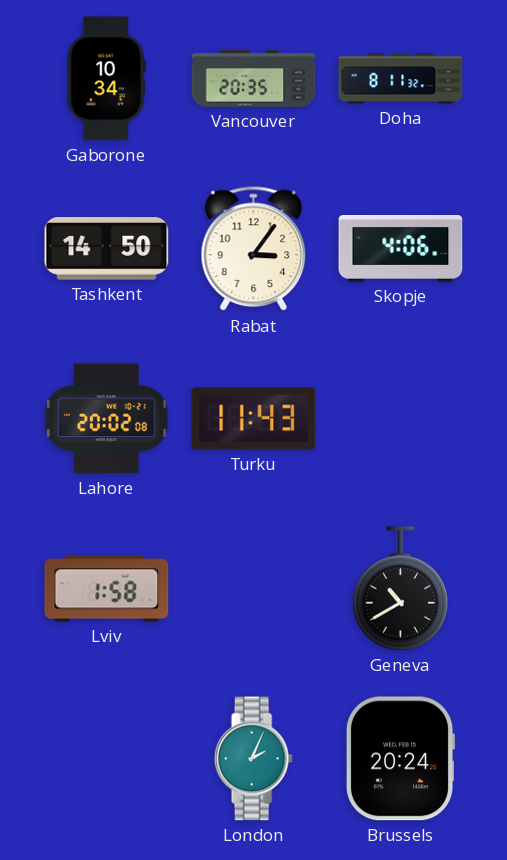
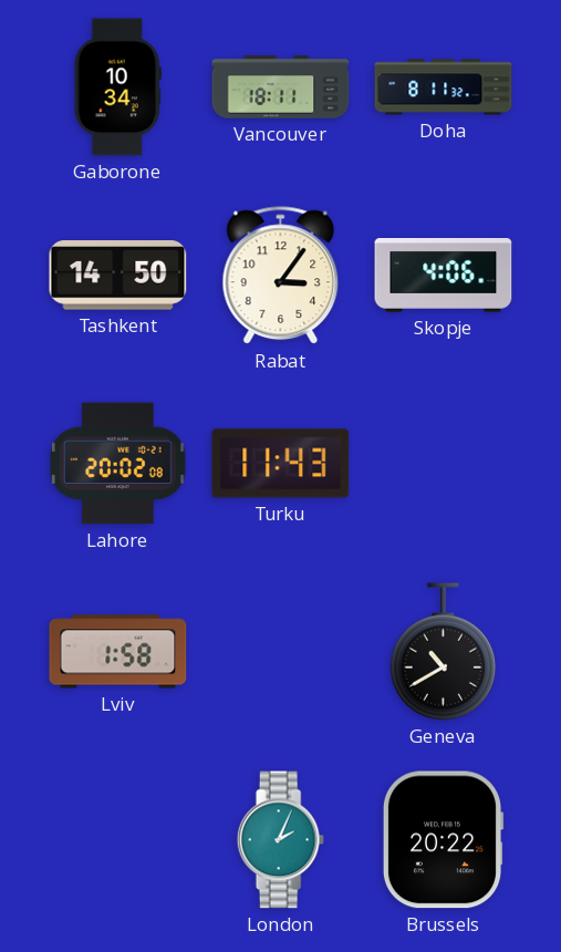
Vancouver: 20:35 -> 18:11
Brussels: 20:24 -> 20:22
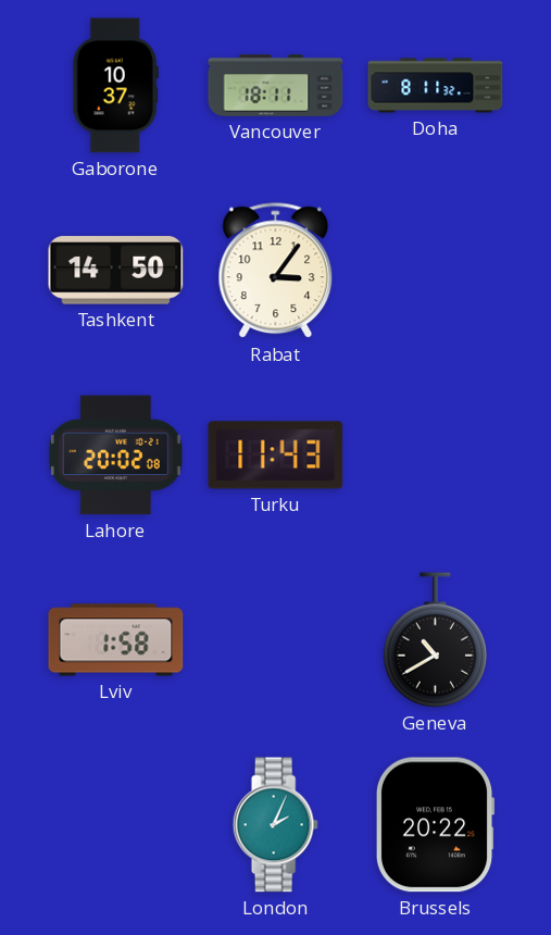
Gaborone: 10:34 -> 10:37
Skopje: 4:06 -> none
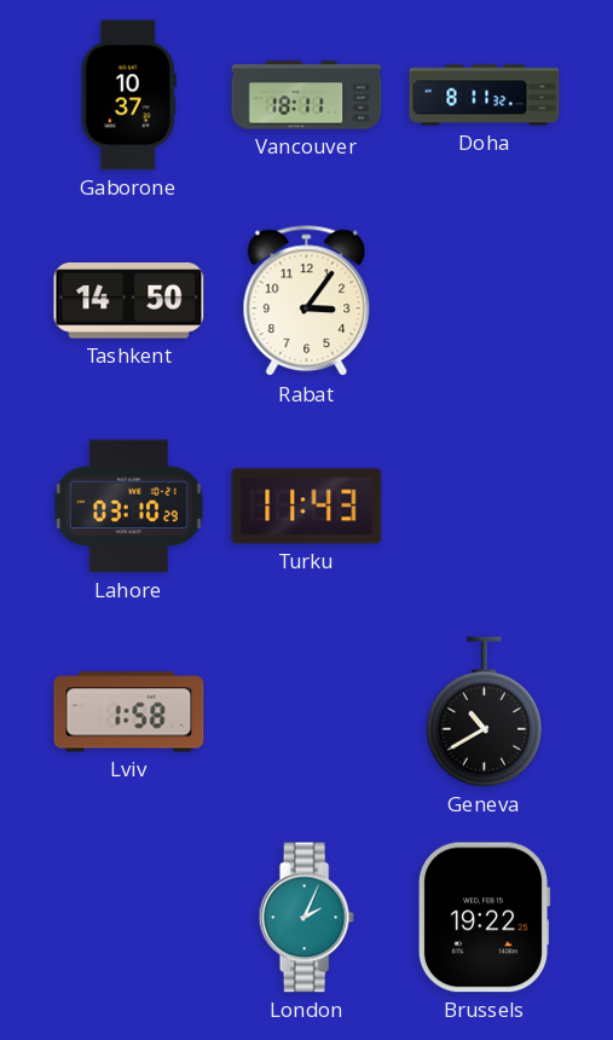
Lahore: 20:02 -> 03:10
Brussels: 20:22 -> 19:22
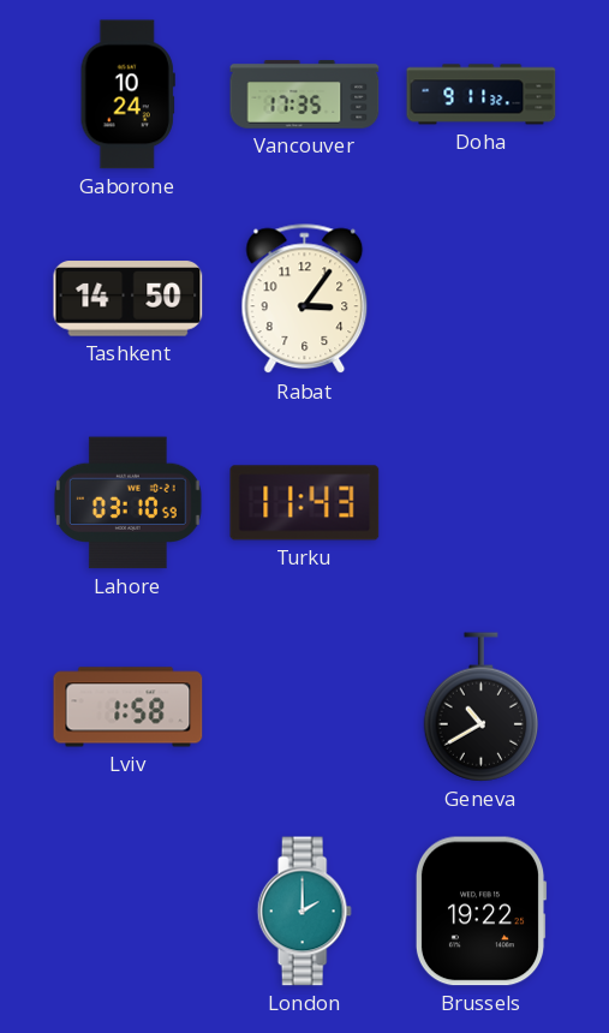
Gaborone: 10:37 -> 10:24
Vancouver: 18:11 -> 17:35
Doha: 8:11 -> 9:11
Lahore: 03:10:29 -> 03:10:59
London: 2:04 -> 2:00
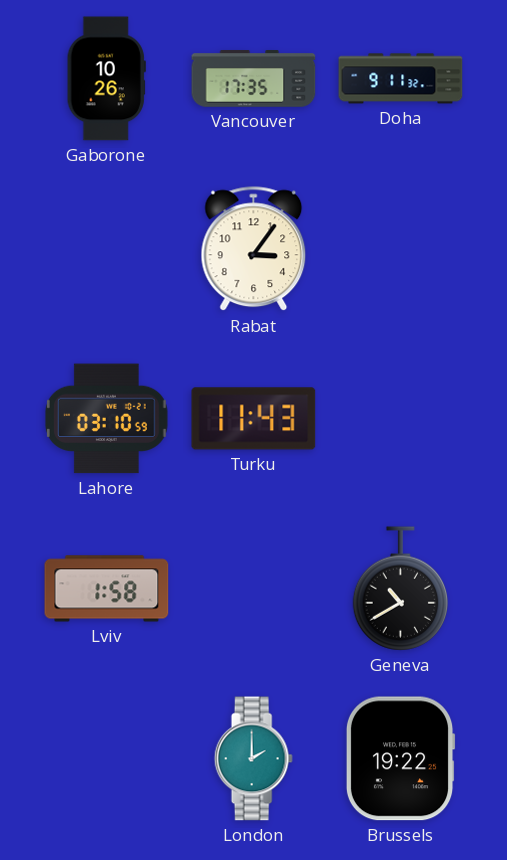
Gaborone: 10:24 -> 10:26
Tashkent: 14:50 -> none
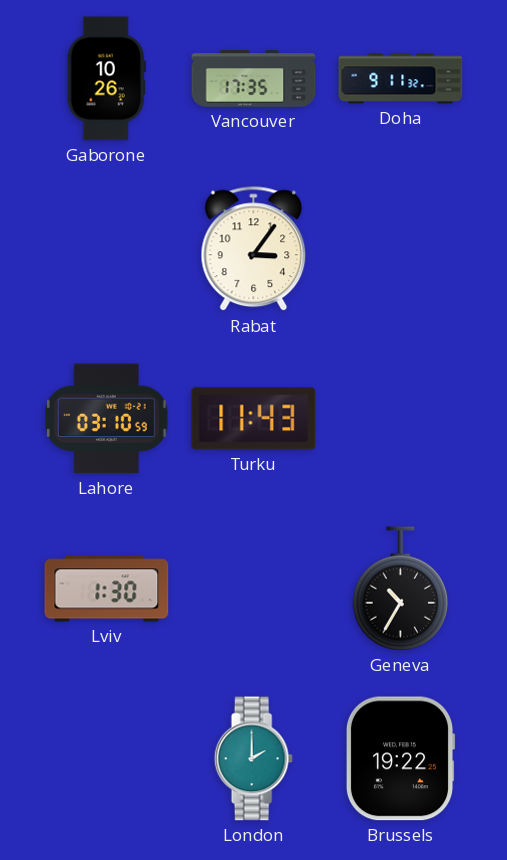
Lviv: 1:58 -> 1:30
Geneva: 10:40 -> 10:35
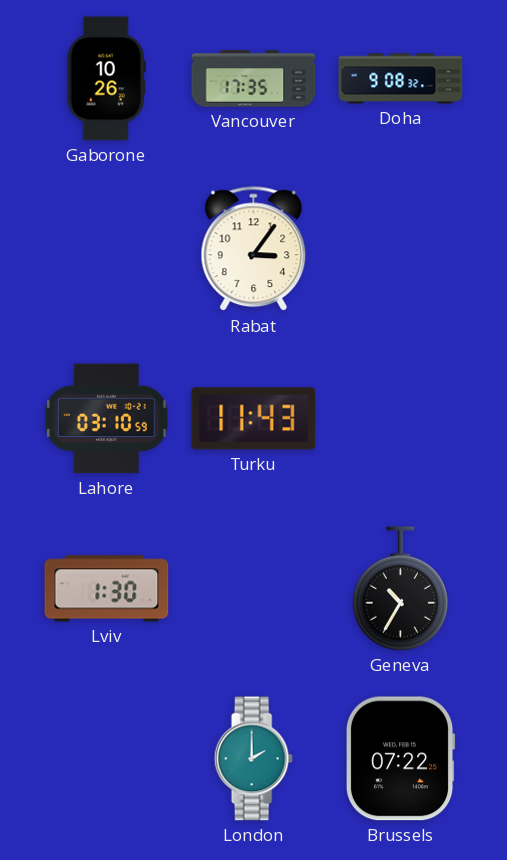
Doha: 9:11 -> 9:08
Brussels: 19:22 -> 07:22
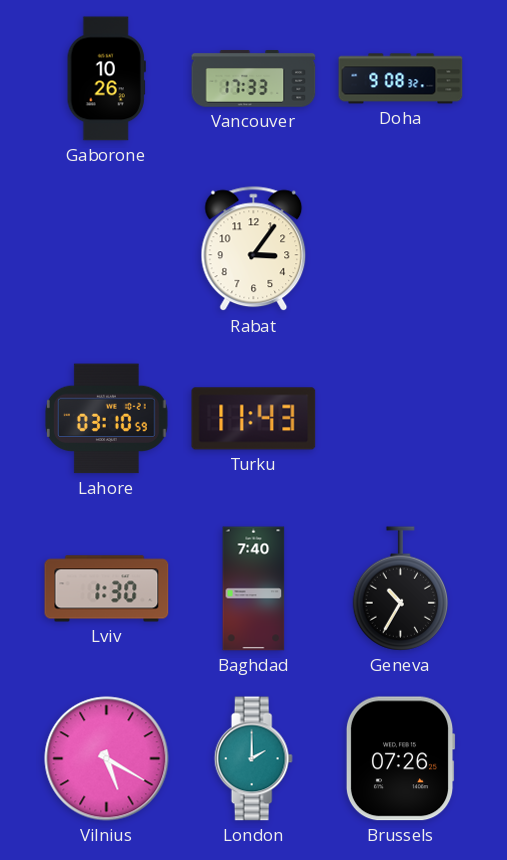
Vancouver: 17:35 -> 17:33
Baghdad: none -> 7:40
Vilnius: none -> 5:20
Brussels: 07:22 -> 07:26
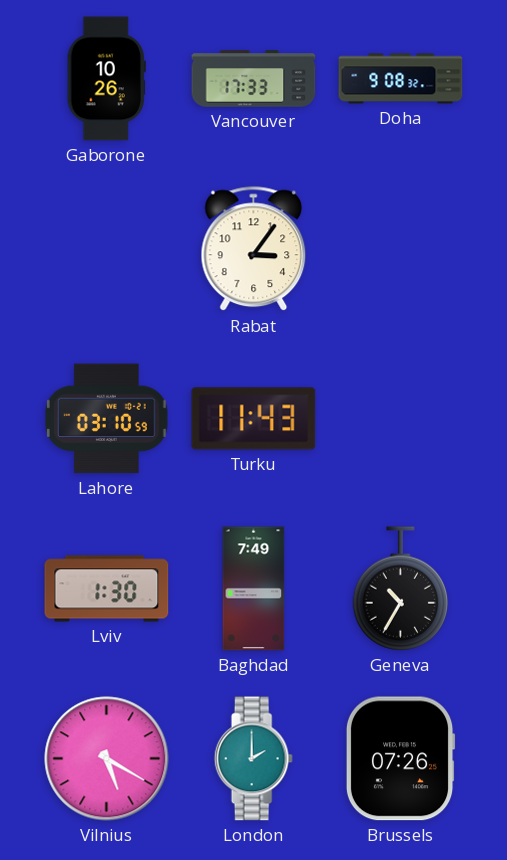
Baghdad: 7:40 -> 7:49
